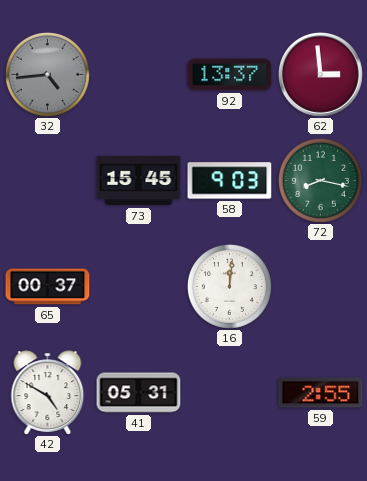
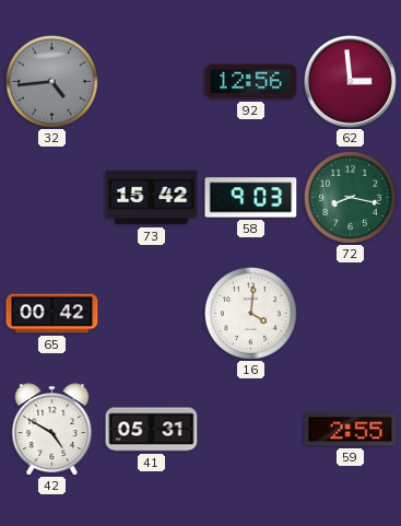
92: 13:37 -> 12:56
73: 15:45 -> 15:42
65: 00:37 -> 00:42
16: 12:01 -> 4:01
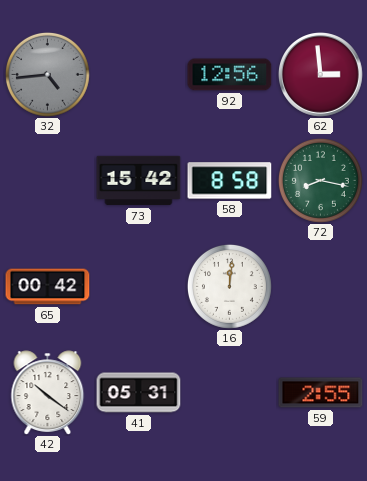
58: 9:03 -> 8:58
16: 4:01 -> 12:01
42: 4:50 -> 10:21
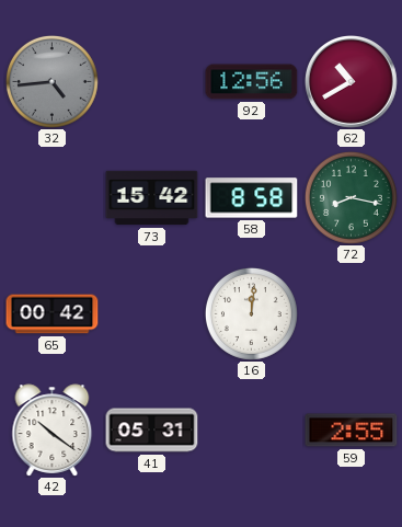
62: 2:59 -> 10:40
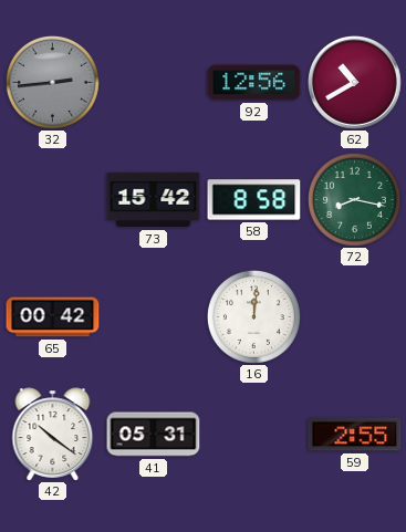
32: 4:44 -> 2:44
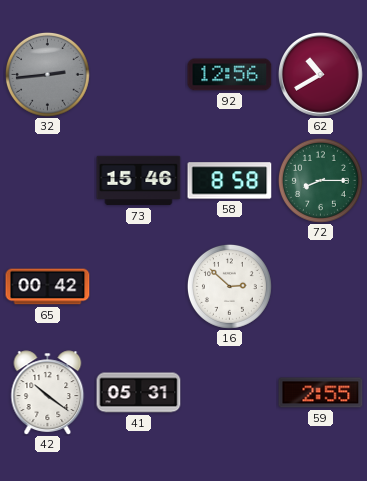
73: 15:42 -> 15:46
72: 8:17 -> 8:15
16: 12:01 -> 2:52
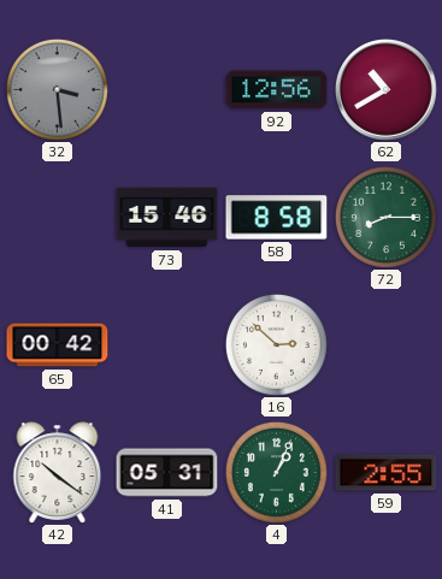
32: 2:44 -> 3:29
4: none -> 1:04
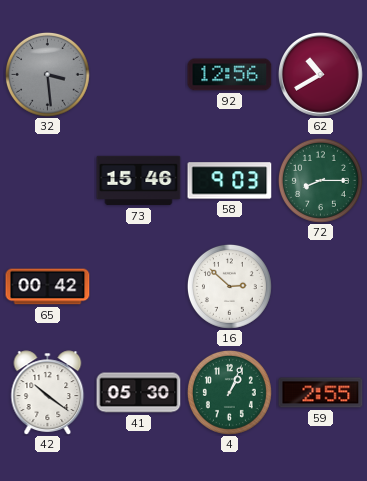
58: 8:58 -> 9:03
41: 05:31 -> 05:30
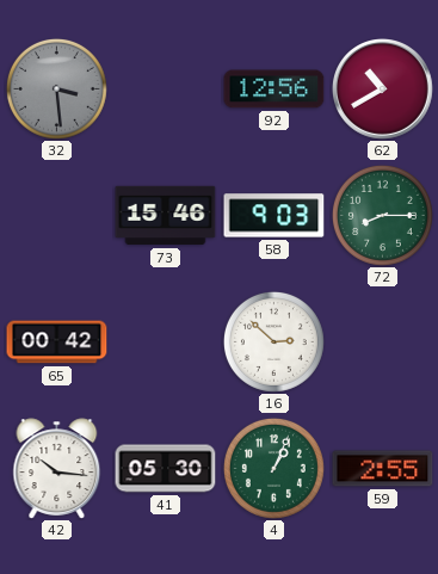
42: 10:21 -> 10:16
